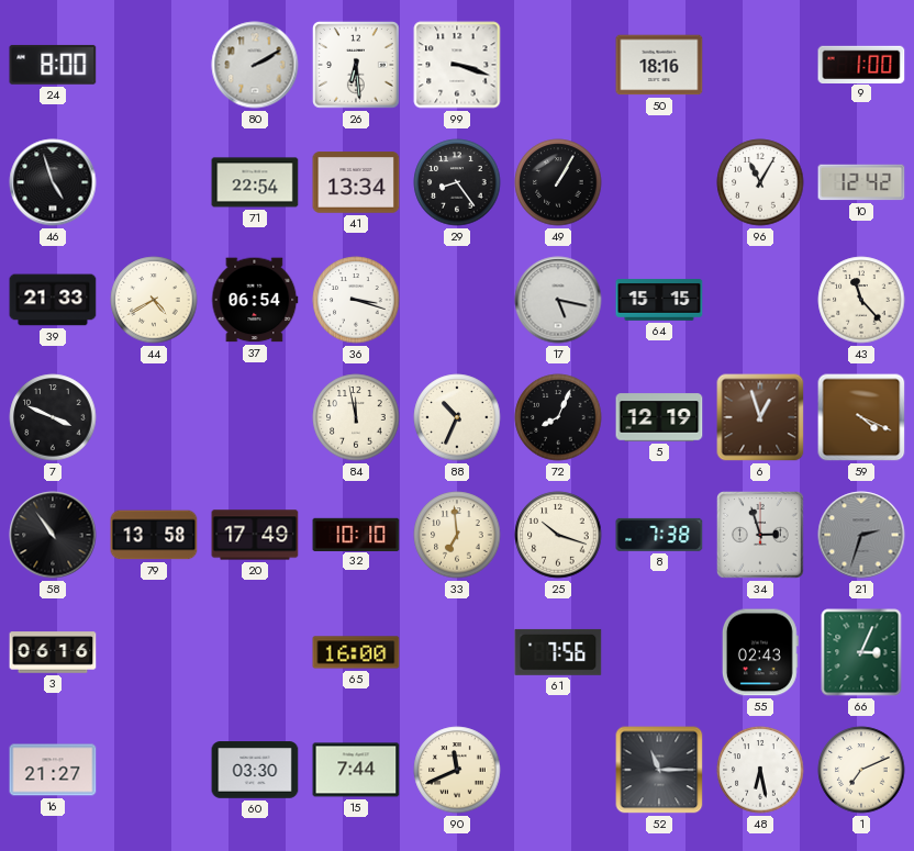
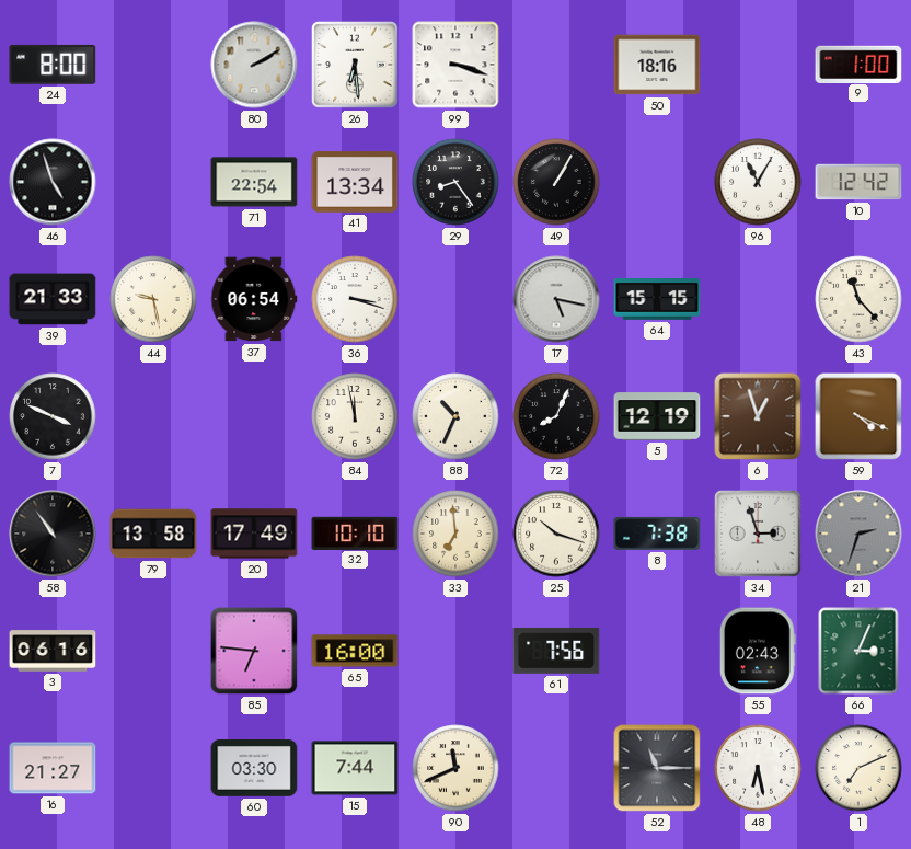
44: 4:40 -> 9:28
85: none -> 6:46
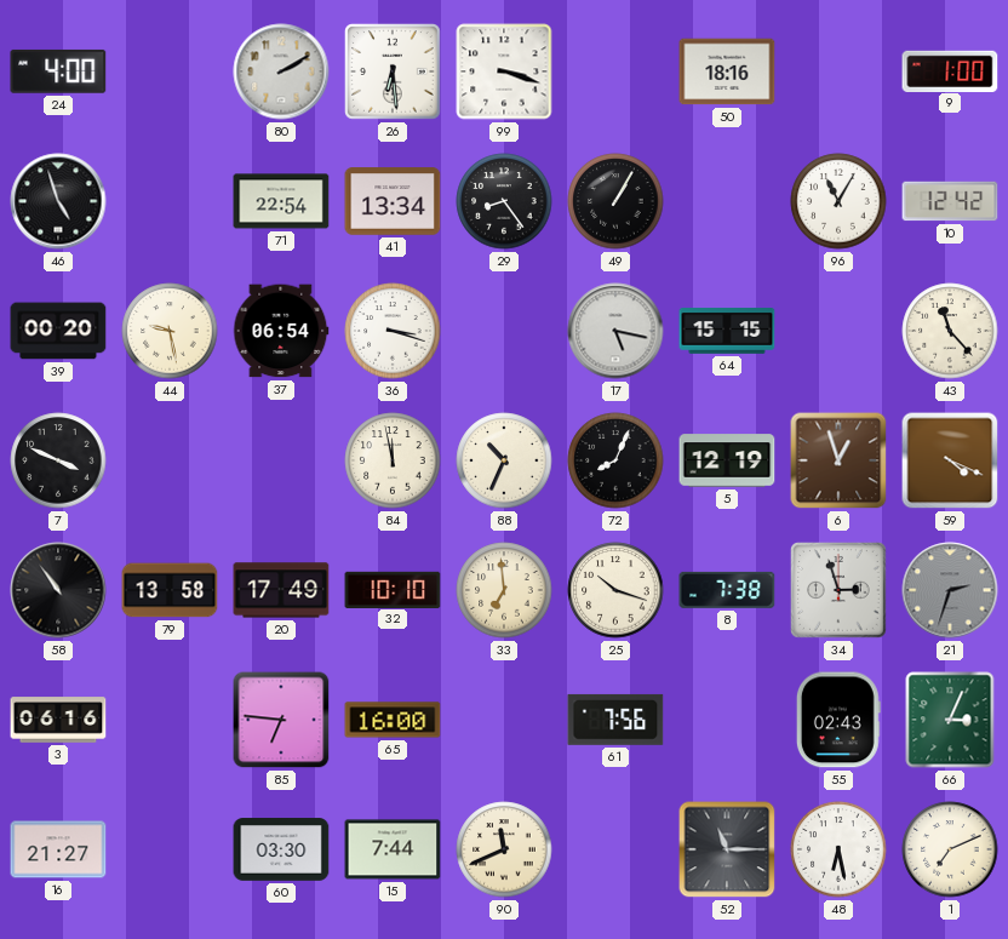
24: 8:00 -> 4:00
39: 21:33 -> 00:20
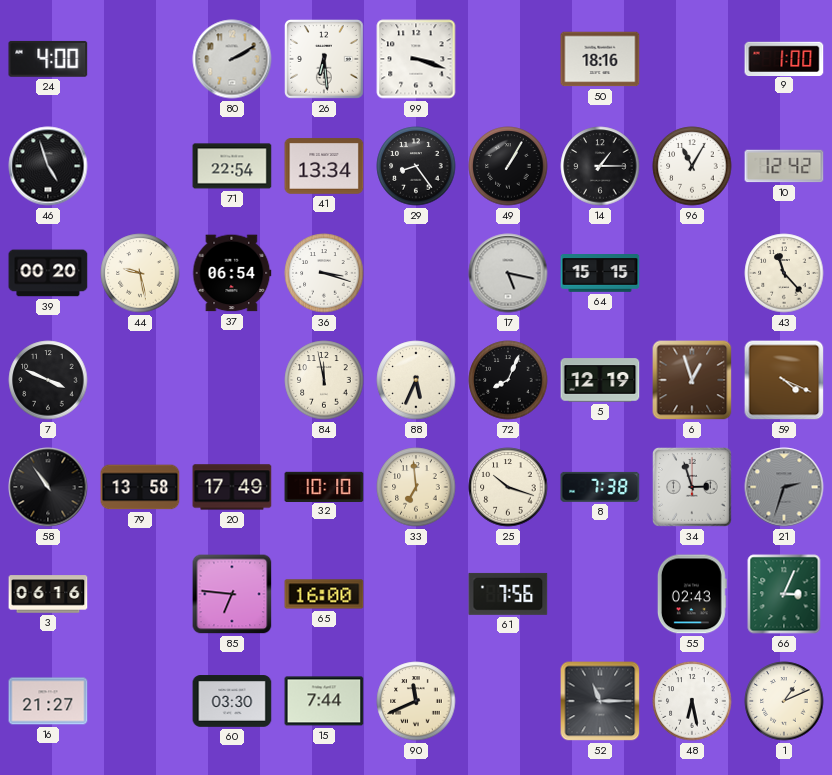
14: none -> 1:15
88: 10:34 -> 5:34
1: 7:11 -> 1:11
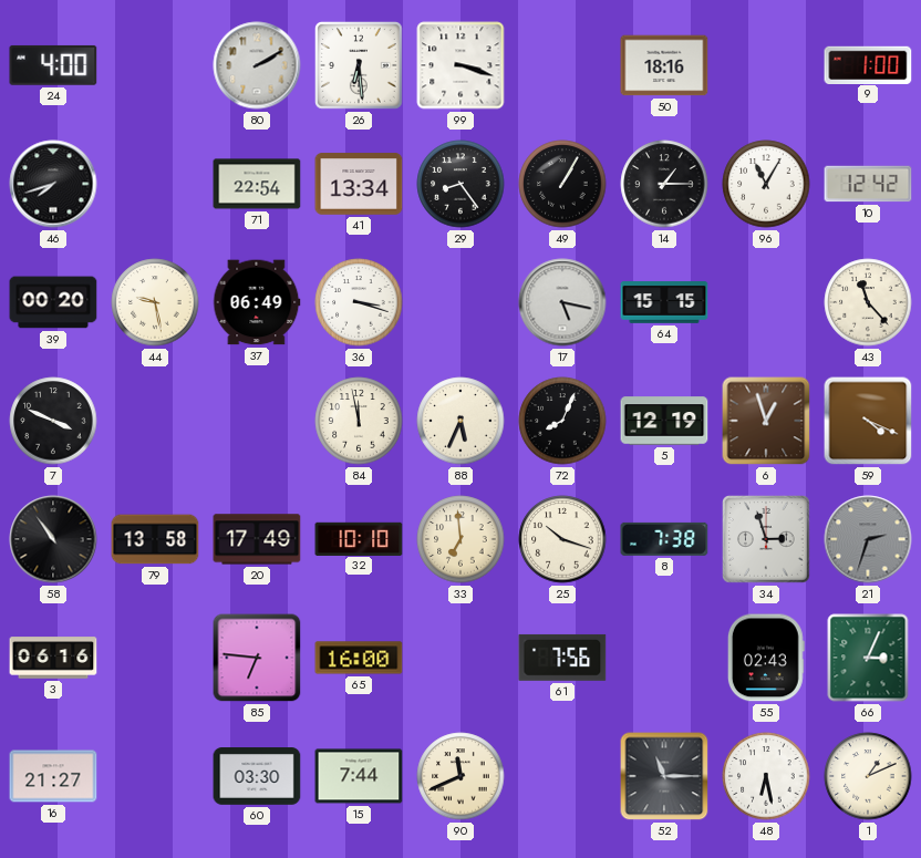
46: 4:57 -> 7:42
37: 06:54 -> 06:49
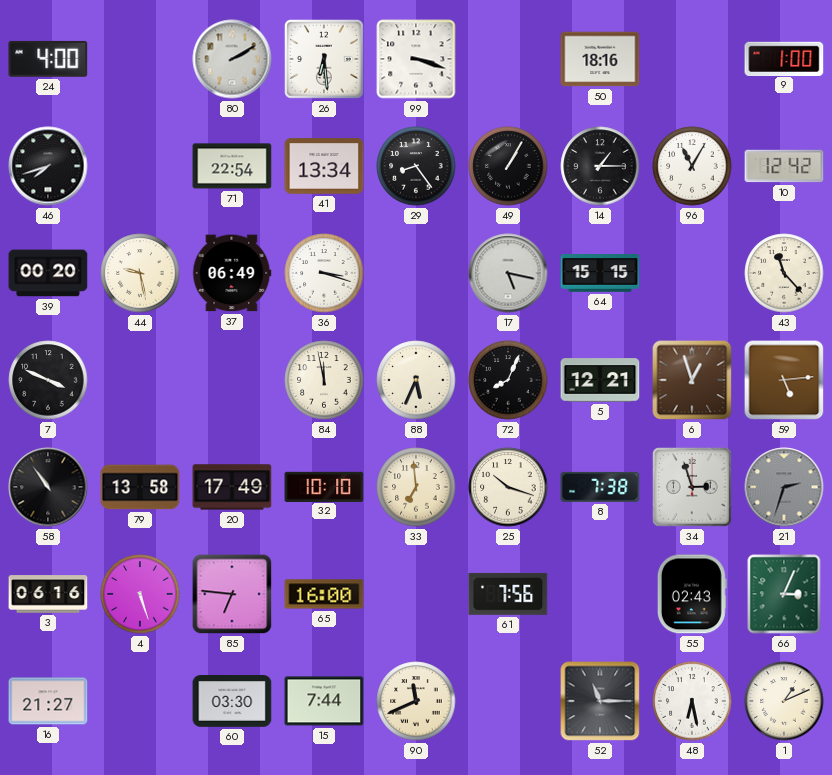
5: 12:19 -> 12:21
59: 4:19 -> 5:14
4: none -> 5:27
